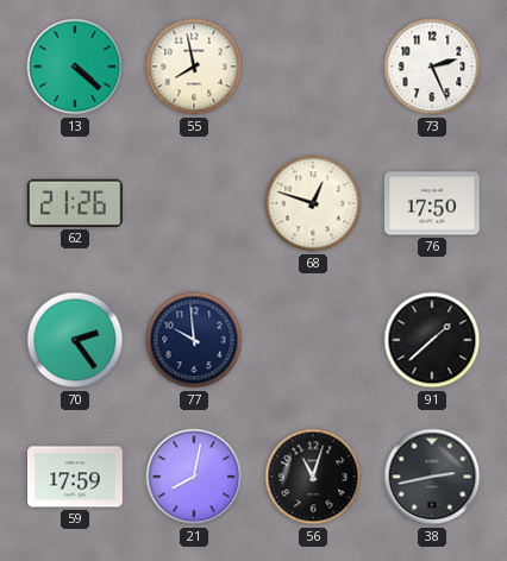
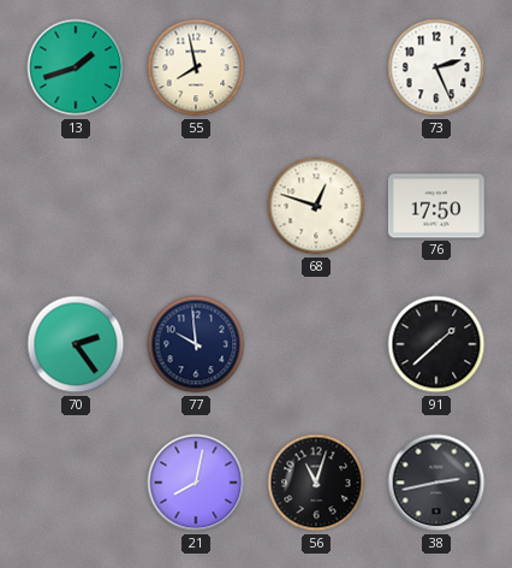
13: 4:22 -> 1:42
62: 21:26 -> none
59: 17:59 -> none
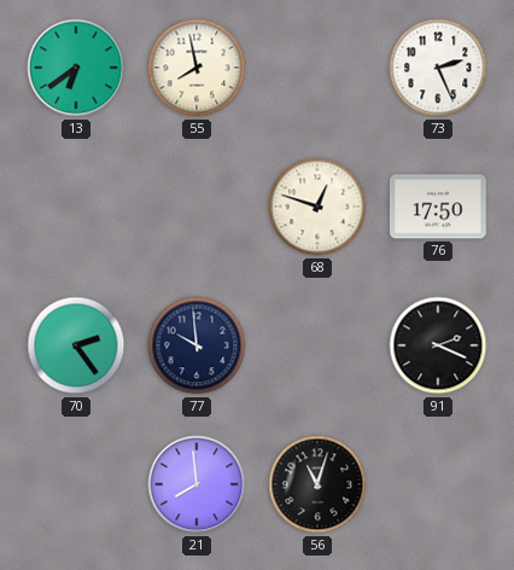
13: 1:42 -> 6:39
91: 1:38 -> 2:19
21: 8:02 -> 7:59
38: 2:43 -> none
